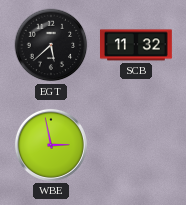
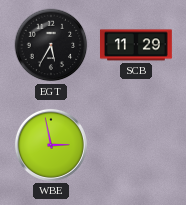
EGT: 5:38 -> 5:35
SCB: 11:32 -> 11:29
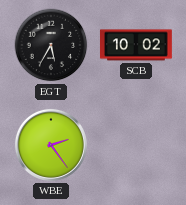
SCB: 11:29 -> 10:02
WBE: 2:58 -> 2:24
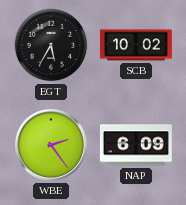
NAP: none -> 6:09
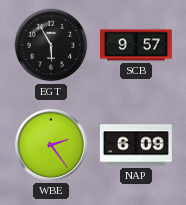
EGT: 5:35 -> 5:55
SCB: 10:02 -> 9:57
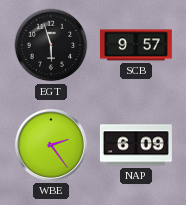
EGT: 5:55 -> 5:57
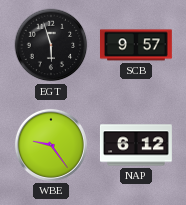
WBE: 2:24 -> 9:24
NAP: 6:09 -> 6:12
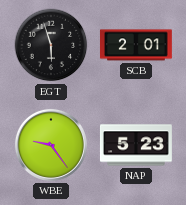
SCB: 9:57 -> 2:01
NAP: 6:12 -> 5:23
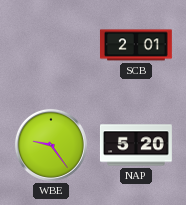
EGT: 5:57 -> none
NAP: 5:23 -> 5:20
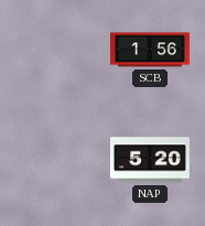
SCB: 2:01 -> 1:56
WBE: 9:24 -> none
